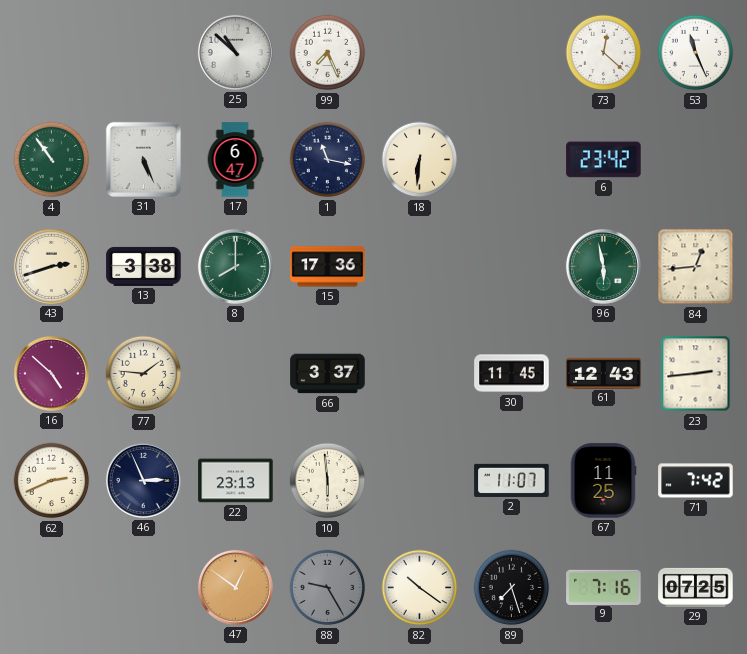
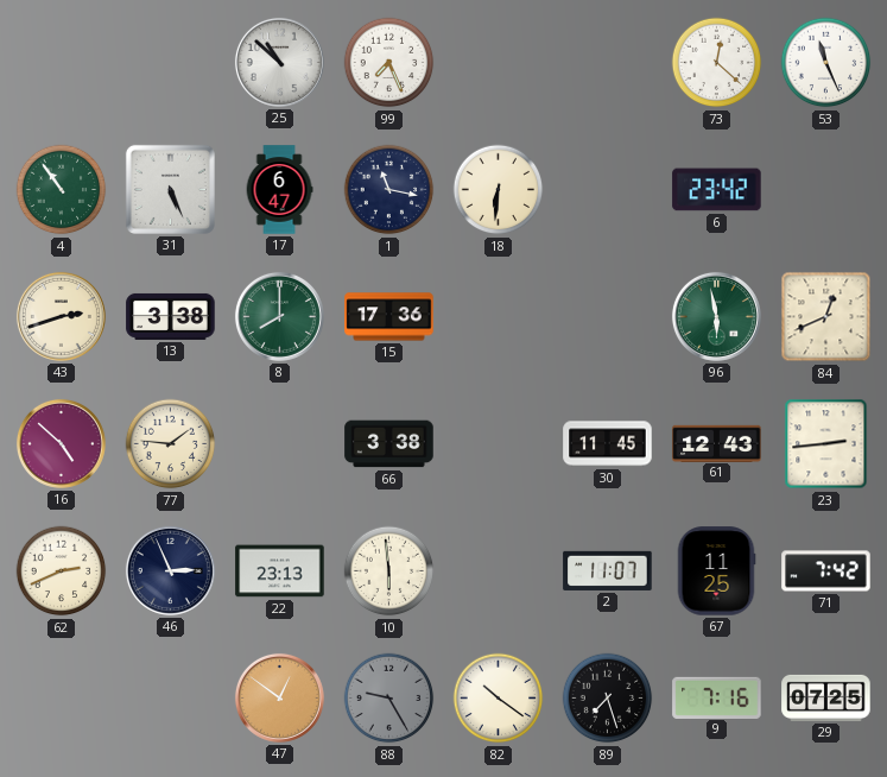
84: 12:44 -> 12:41
66: 3:37 -> 3:38
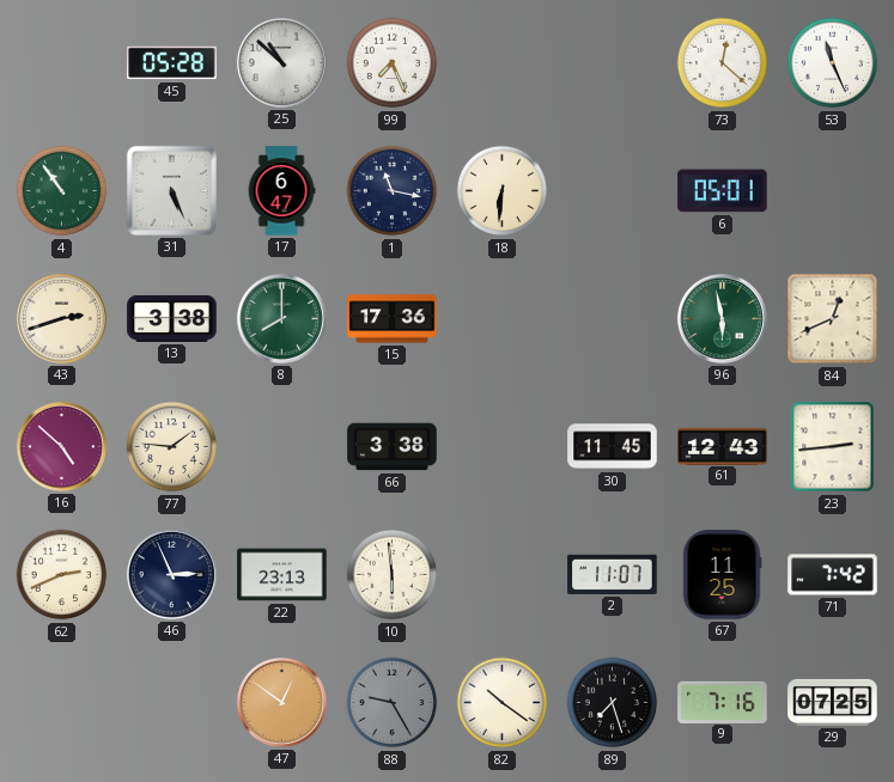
45: none -> 05:28
6: 23:42 -> 05:01
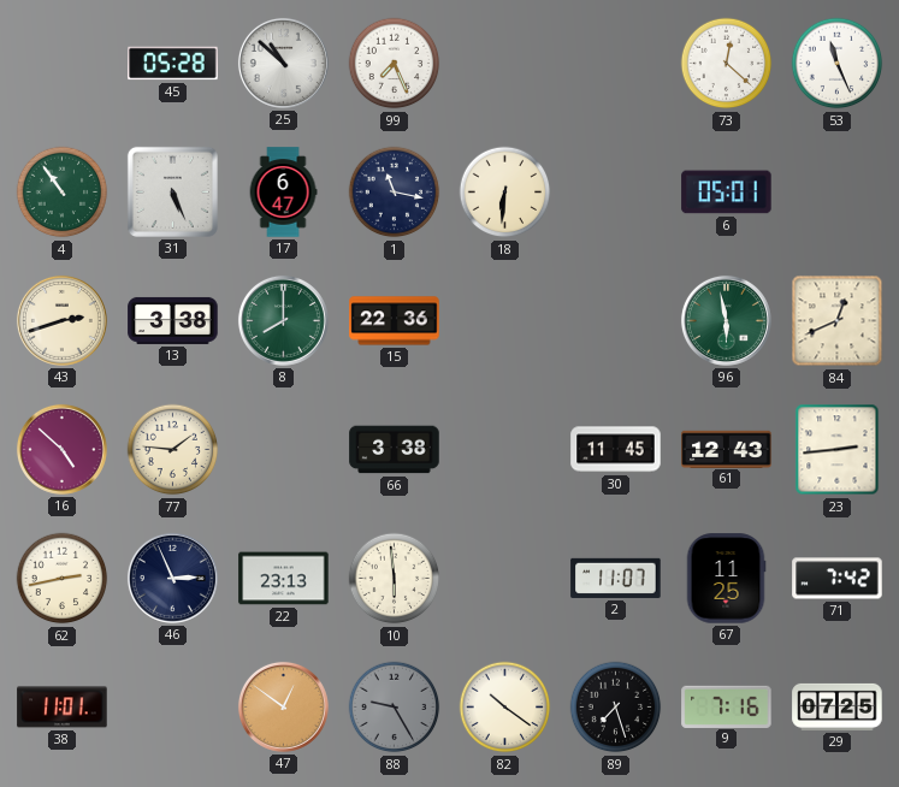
15: 17:36 -> 22:36
62: 2:41 -> 2:43
38: none -> 11:01
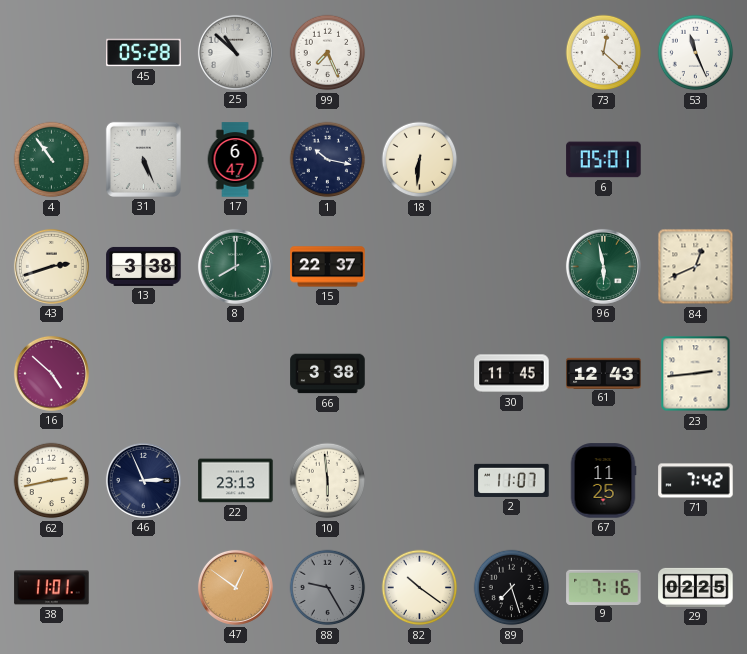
1: 11:17 -> 10:17
15: 22:36 -> 22:37
77: 1:46 -> none
29: 07:25 -> 02:25
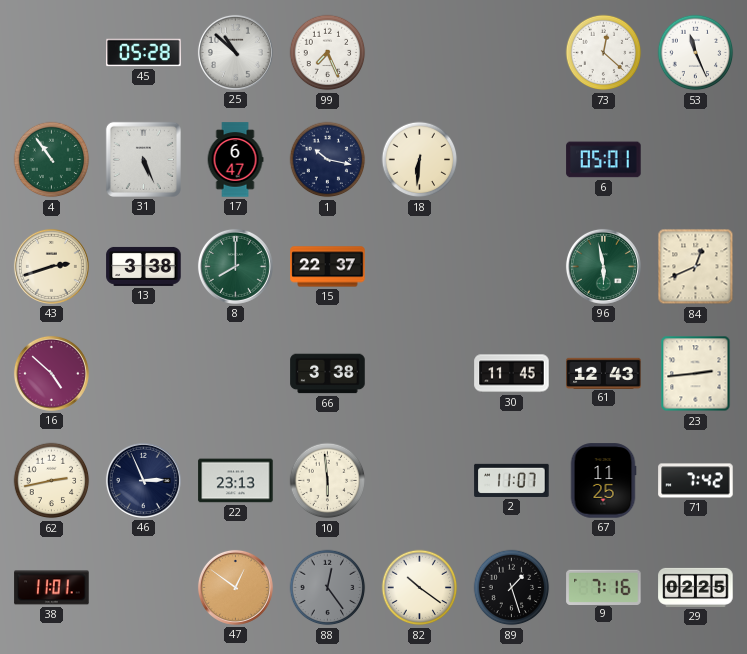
88: 9:25 -> 12:24
89: 7:27 -> 1:27
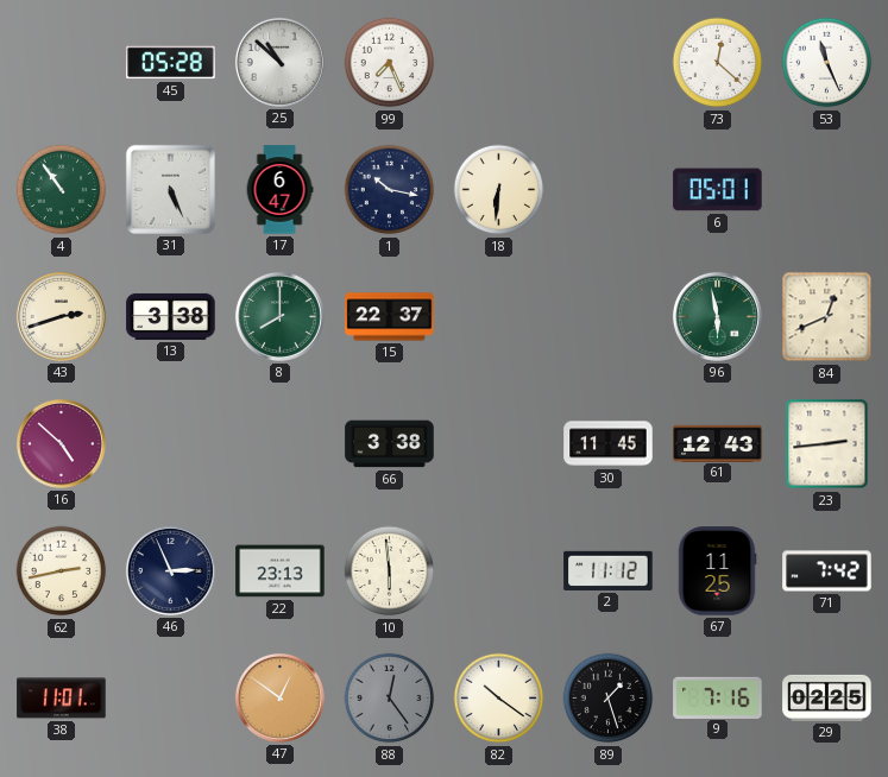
2: 11:07 -> 11:12
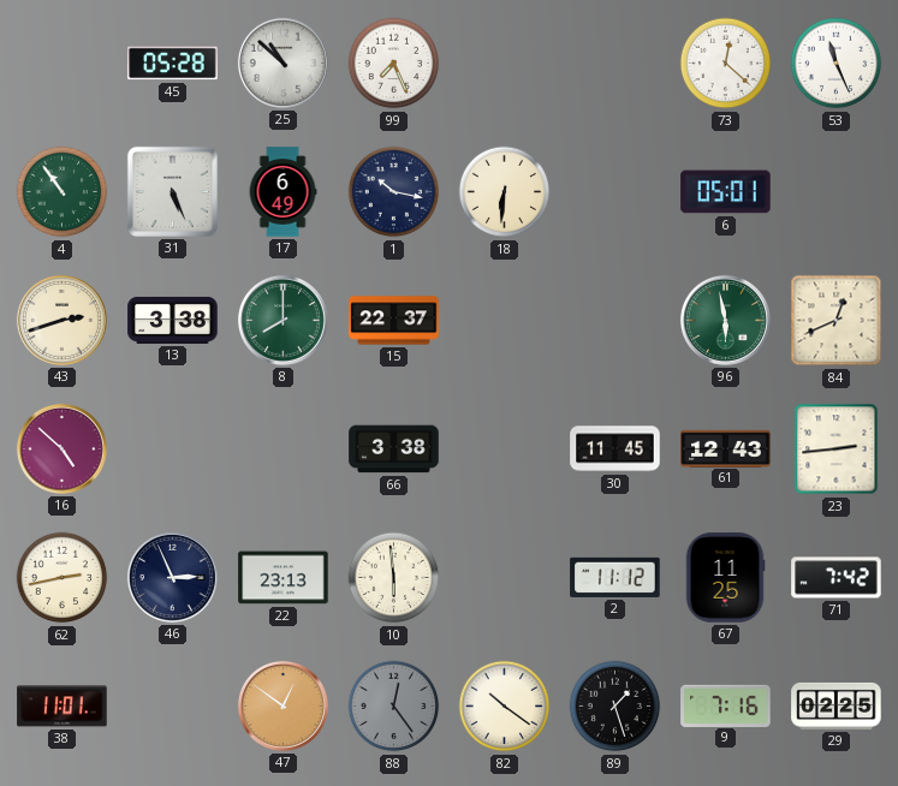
17: 6:47 -> 6:49
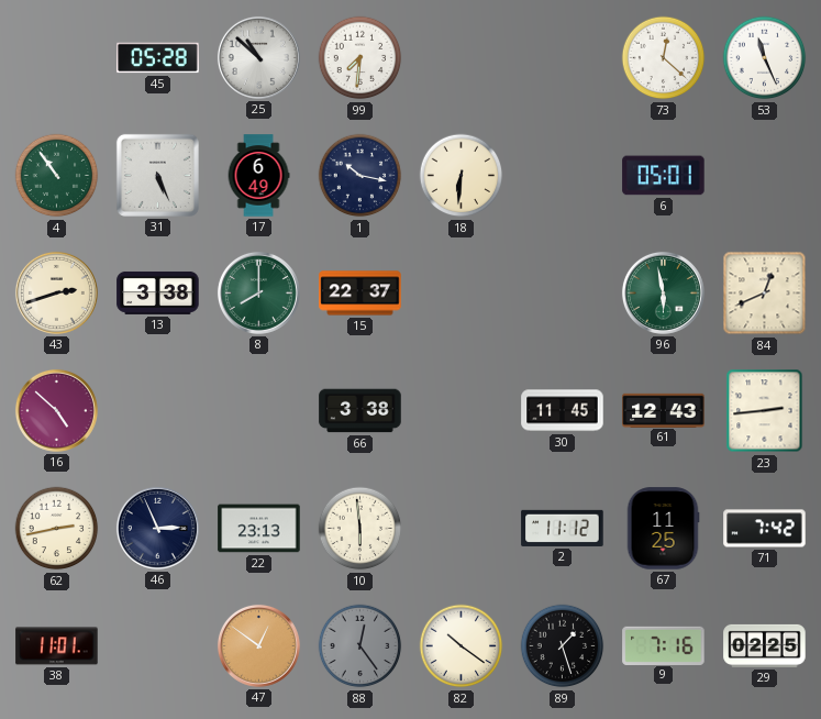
99: 7:26 -> 7:31
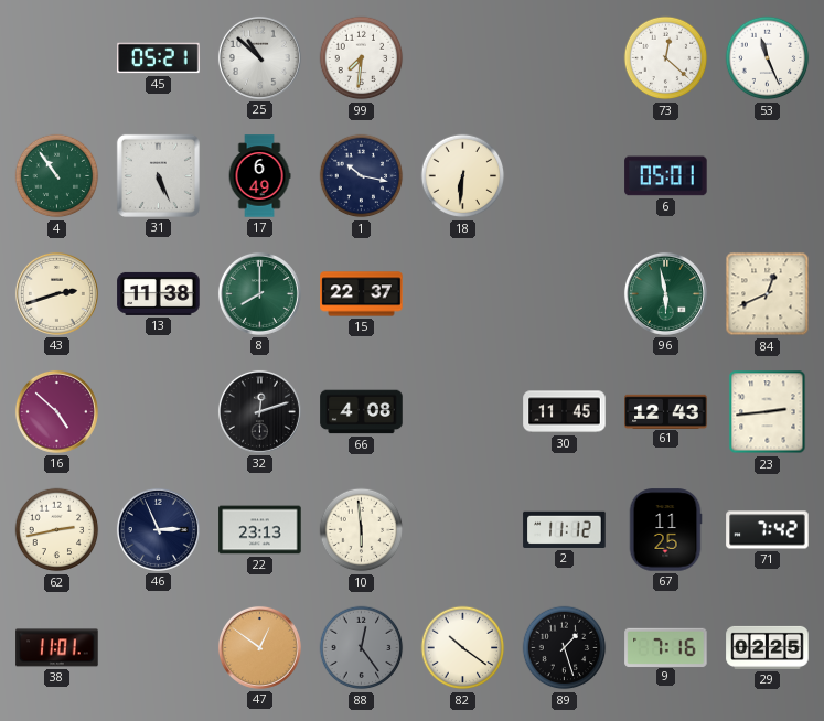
45: 05:28 -> 05:21
13: 3:38 -> 11:38
32: none -> 12:12
66: 3:38 -> 4:08
